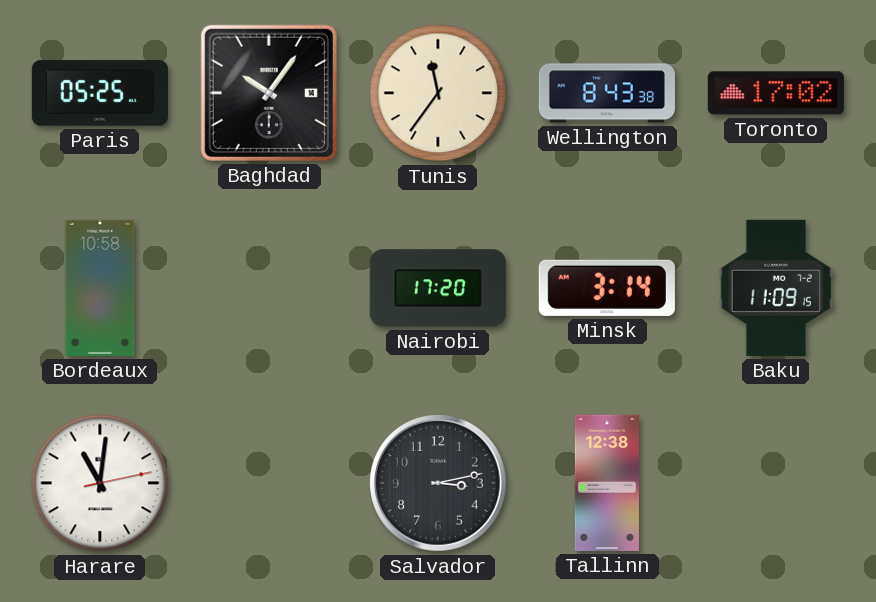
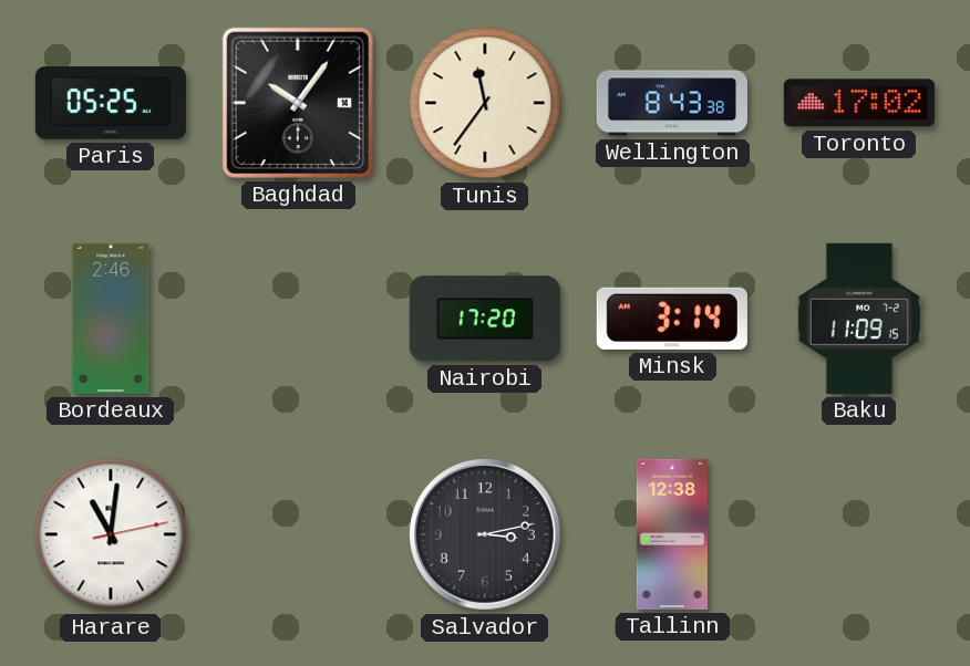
Bordeaux: 10:58 -> 2:46
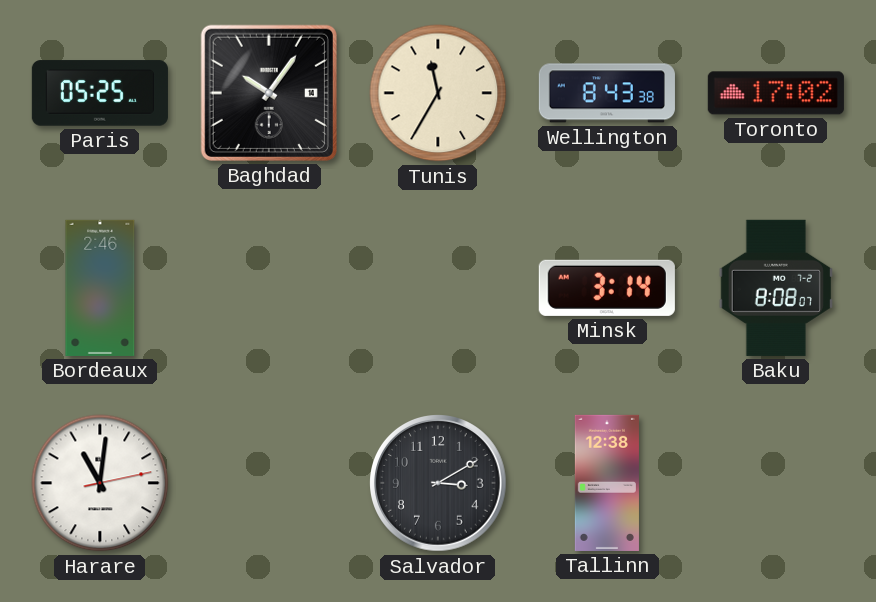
Tunis: 11:36 -> 11:35
Nairobi: 17:20 -> none
Baku: 11:09 -> 8:08
Salvador: 3:13 -> 3:10
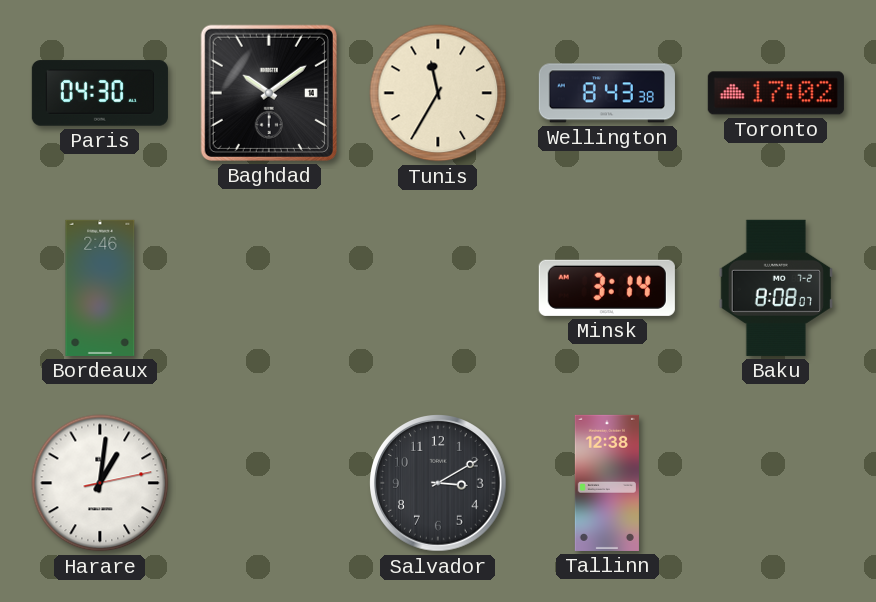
Paris: 05:25 -> 04:30
Baghdad: 10:06 -> 10:09
Harare: 11:01 -> 1:01
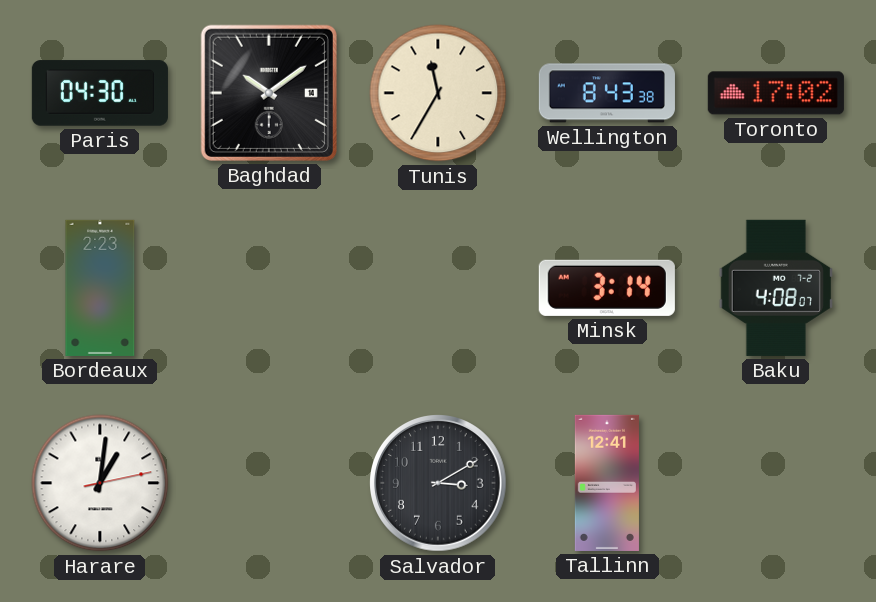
Bordeaux: 2:46 -> 2:23
Baku: 8:08 -> 4:08
Tallinn: 12:38 -> 12:41
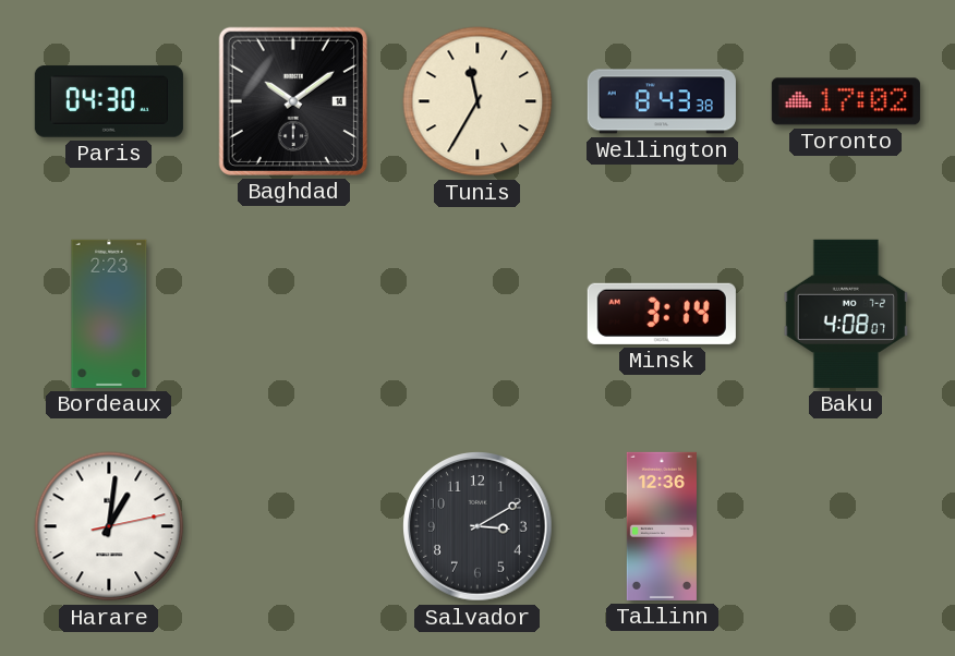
Tallinn: 12:41 -> 12:36
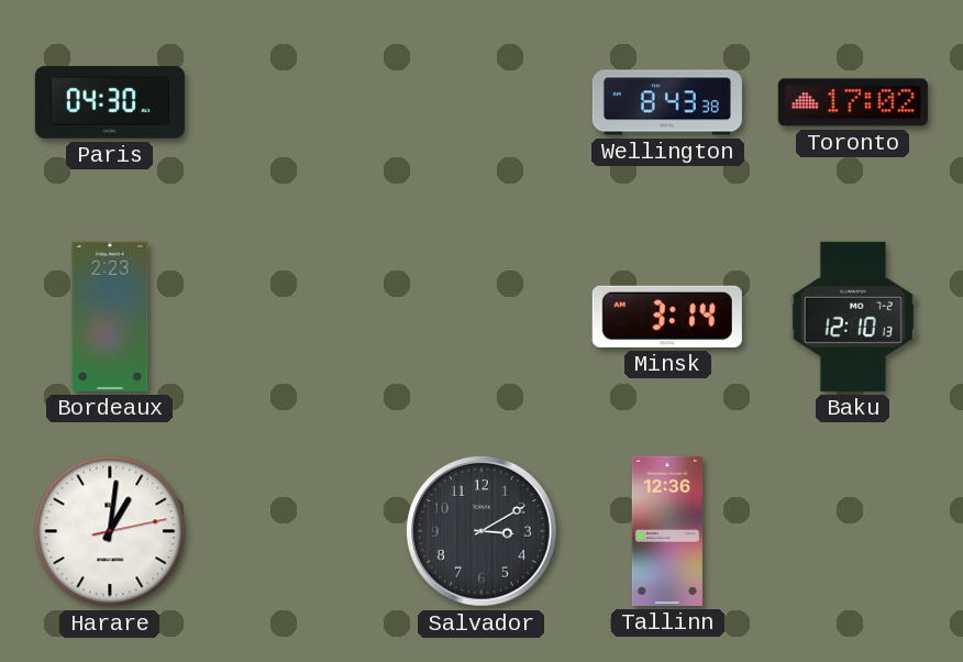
Baghdad: 10:09 -> none
Tunis: 11:35 -> none
Baku: 4:08 -> 12:10
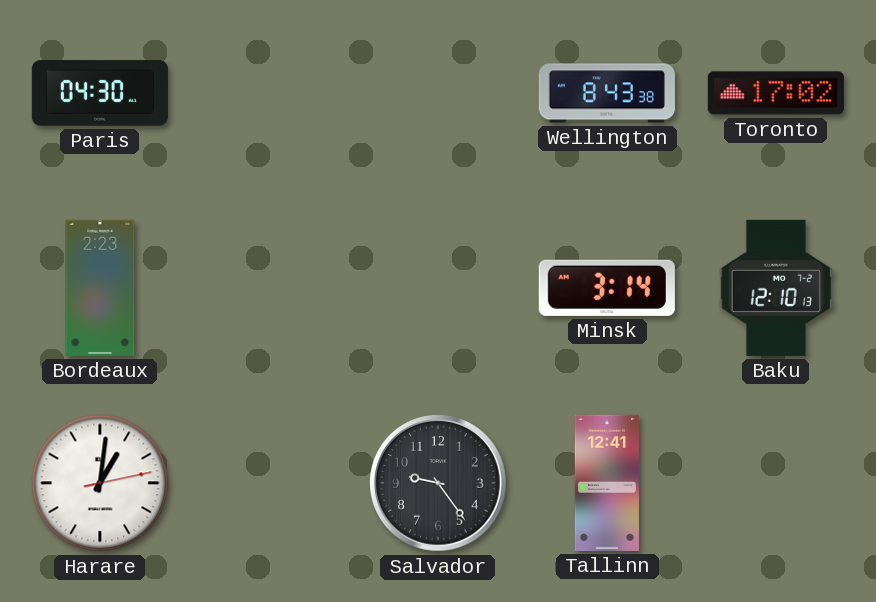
Salvador: 3:10 -> 9:24
Tallinn: 12:36 -> 12:41
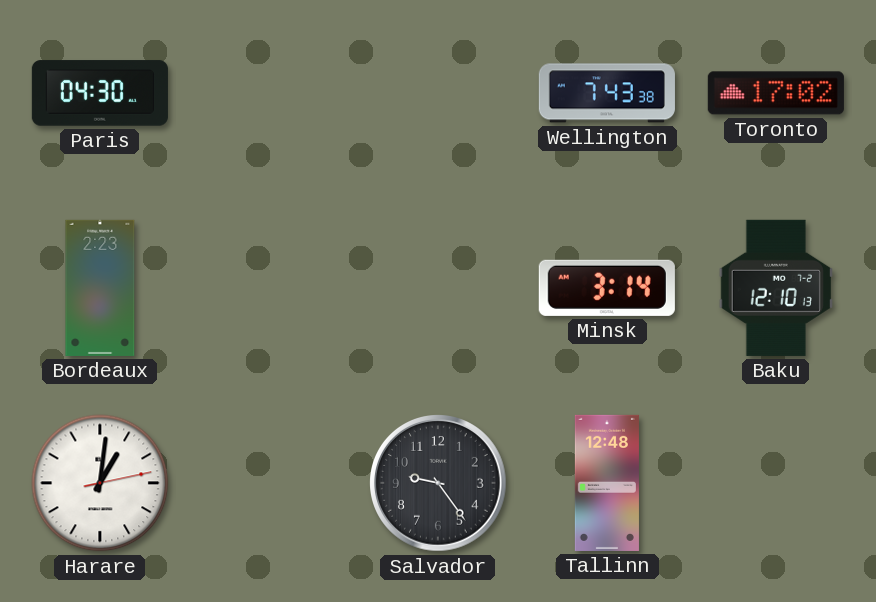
Wellington: 8:43 -> 7:43
Tallinn: 12:41 -> 12:48
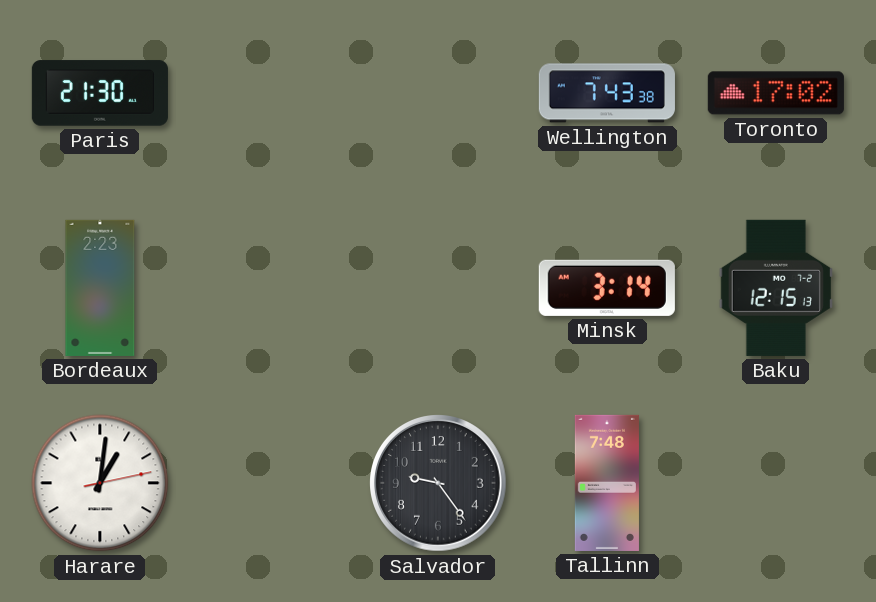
Paris: 04:30 -> 21:30
Baku: 12:10 -> 12:15
Tallinn: 12:48 -> 7:48
